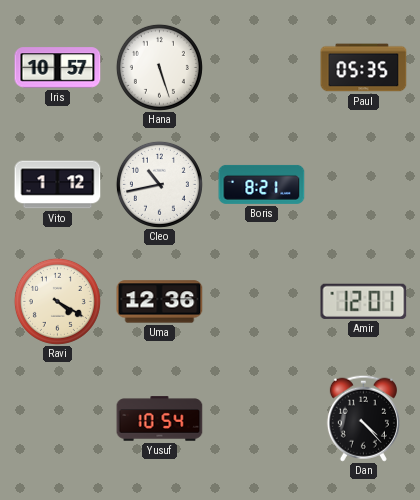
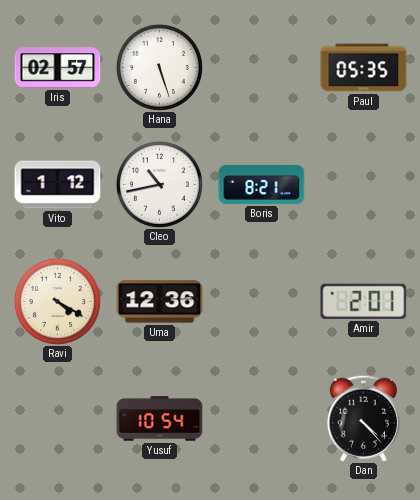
Iris: 10:57 -> 02:57
Amir: 12:01 -> 2:01
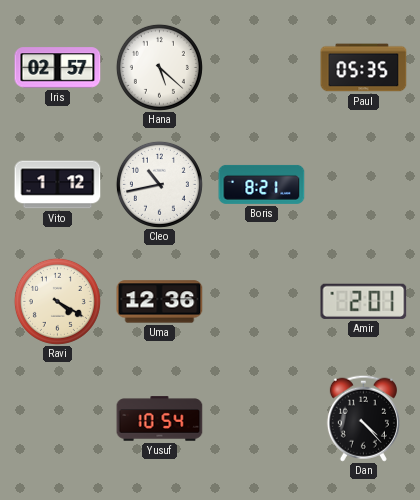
Hana: 5:27 -> 5:22
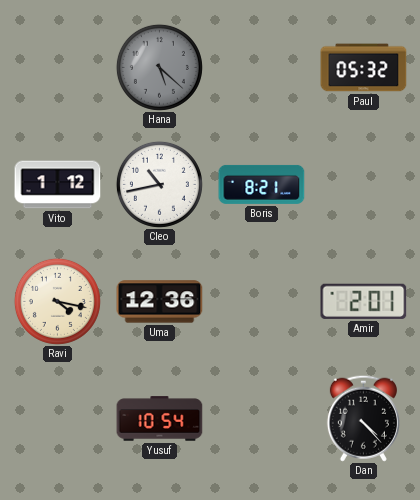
Iris: 02:57 -> none
Hana dial: white -> grey
Paul: 05:35 -> 05:32
Ravi: 4:20 -> 4:17
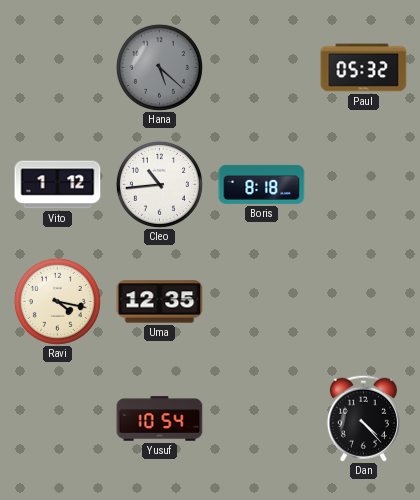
Cleo: 10:43 -> 10:44
Boris: 8:21 -> 8:18
Uma: 12:36 -> 12:35
Amir: 2:01 -> none
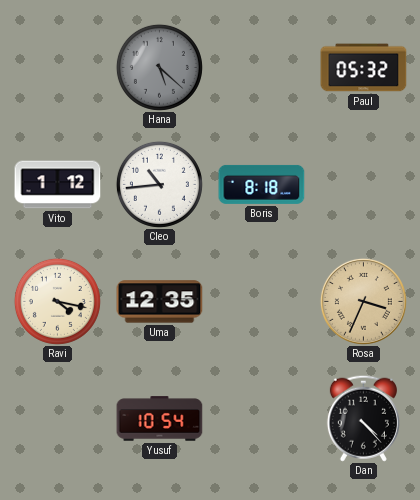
Rosa: none -> 3:34
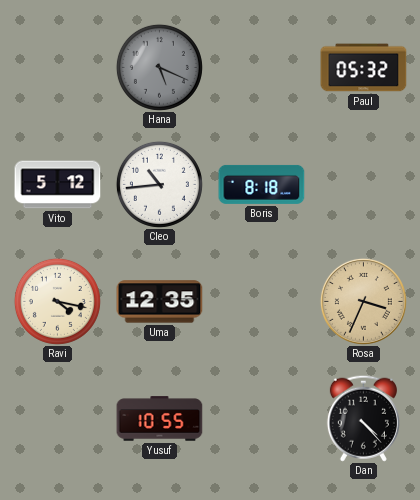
Hana: 5:22 -> 5:19
Vito: 1:12 -> 5:12
Yusuf: 10:54 -> 10:55
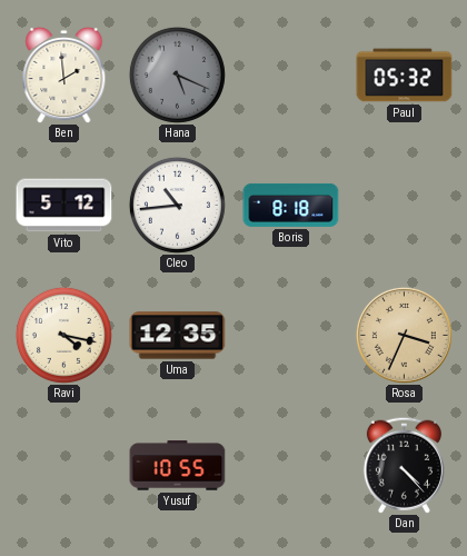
Ben: none -> 1:59
